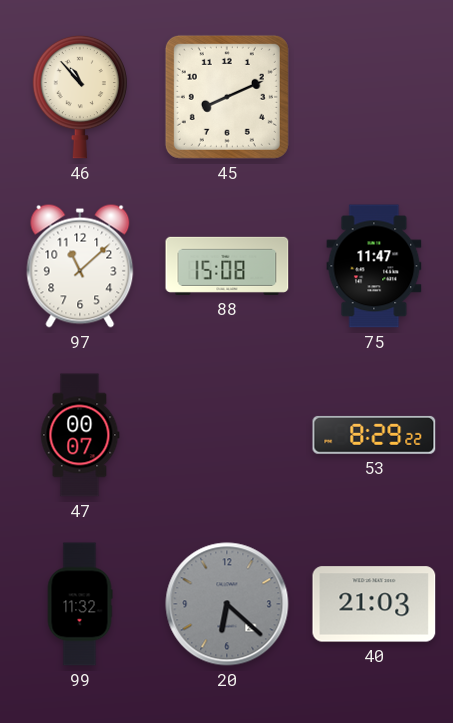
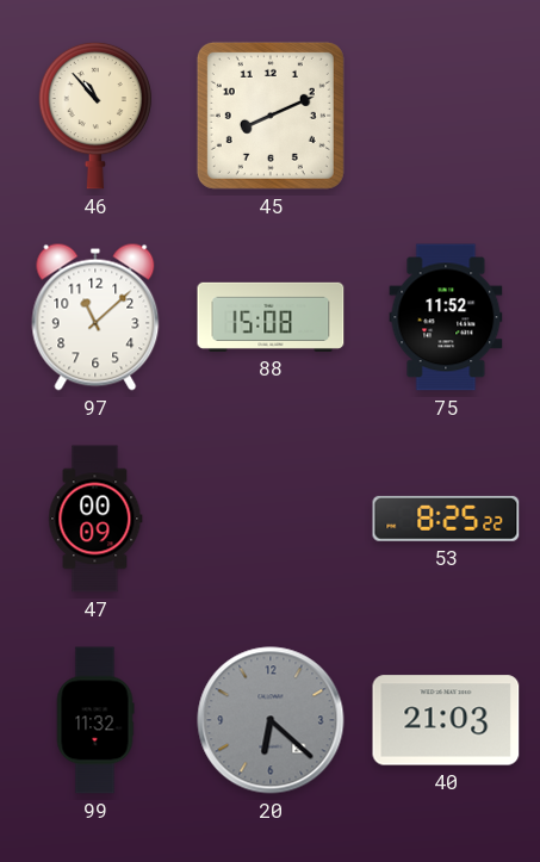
75: 11:47 -> 11:52
47: 00:07 -> 00:09
53: 8:29 -> 8:25
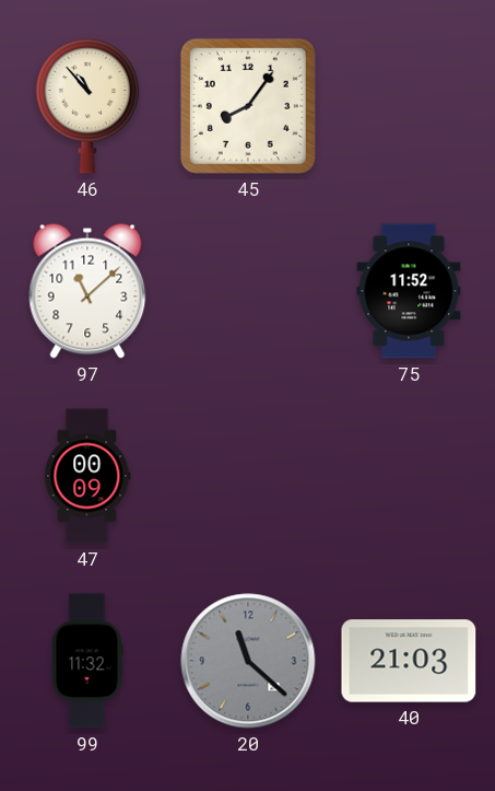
45: 8:11 -> 8:06
88: 15:08 -> none
53: 8:25 -> none
20: 6:22 -> 11:22
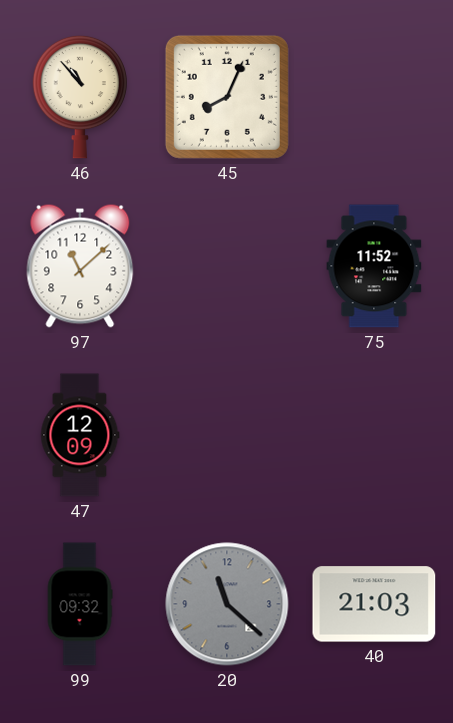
45: 8:06 -> 8:04
47: 00:09 -> 12:09
99: 11:32 -> 09:32
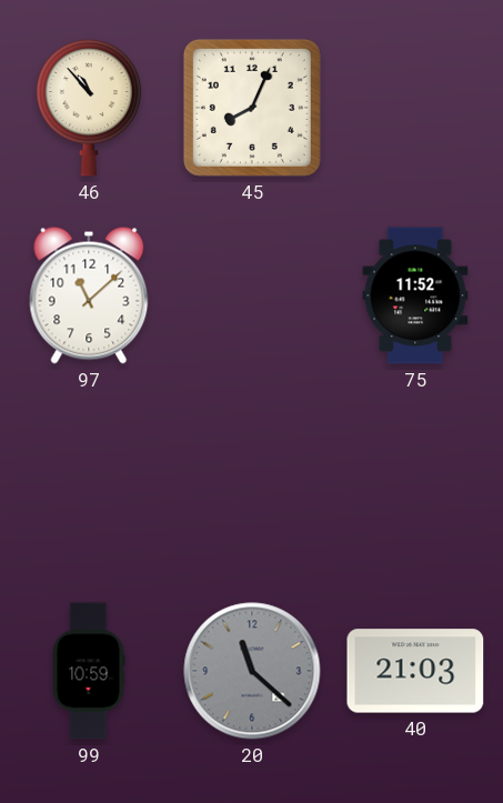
47: 12:09 -> none
99: 09:32 -> 10:59
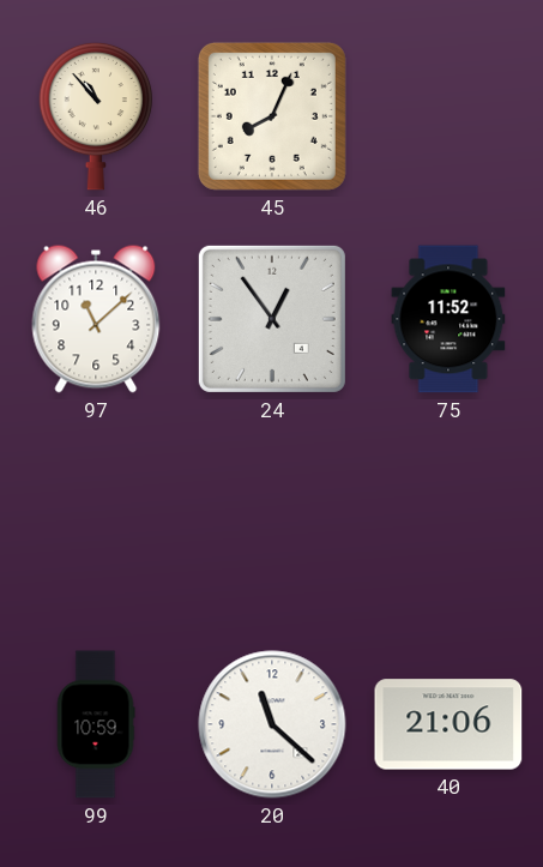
24: none -> 12:54
20 dial: grey -> white
40: 21:03 -> 21:06
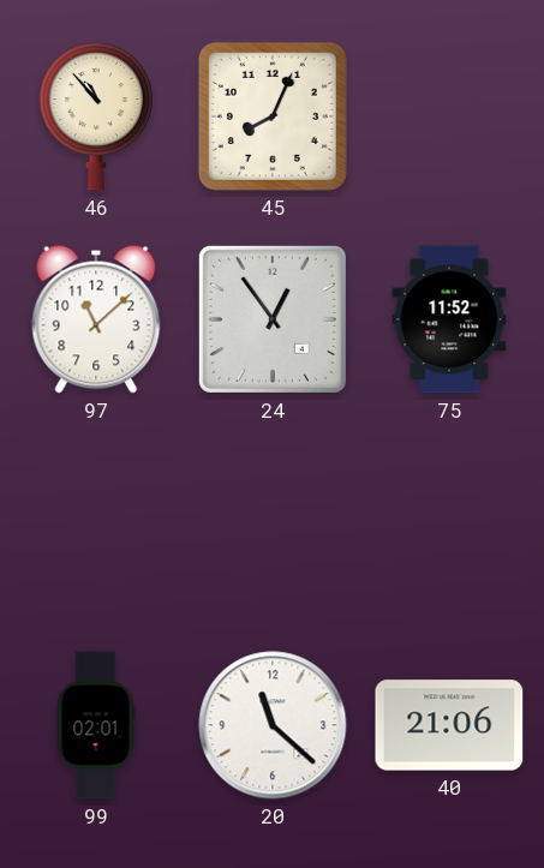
99: 10:59 -> 02:01
